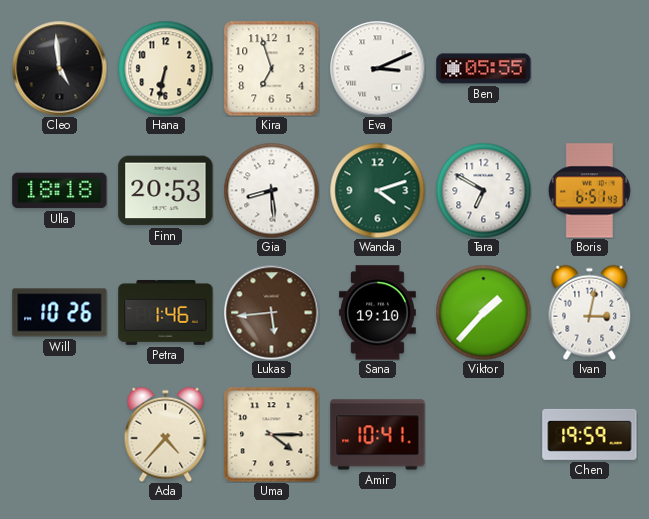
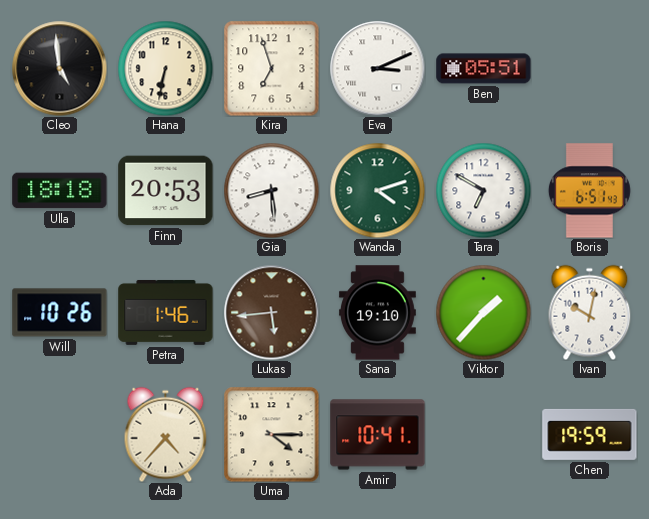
Ben: 05:55 -> 05:51
Ivan: 3:02 -> 10:02
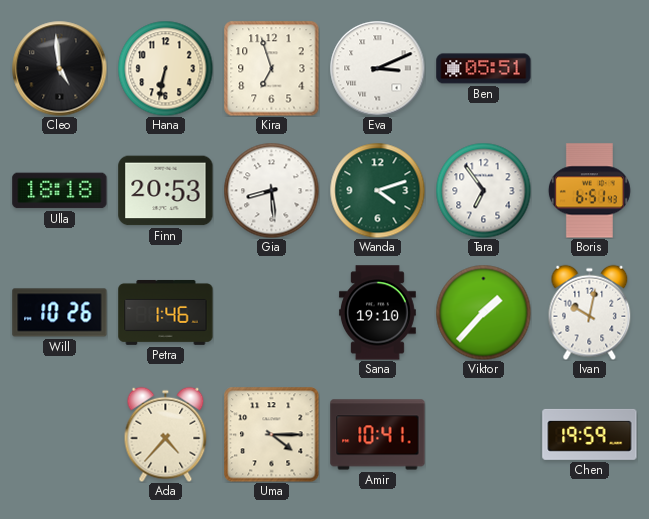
Tara: 6:50 -> 6:54
Lukas: 5:44 -> none
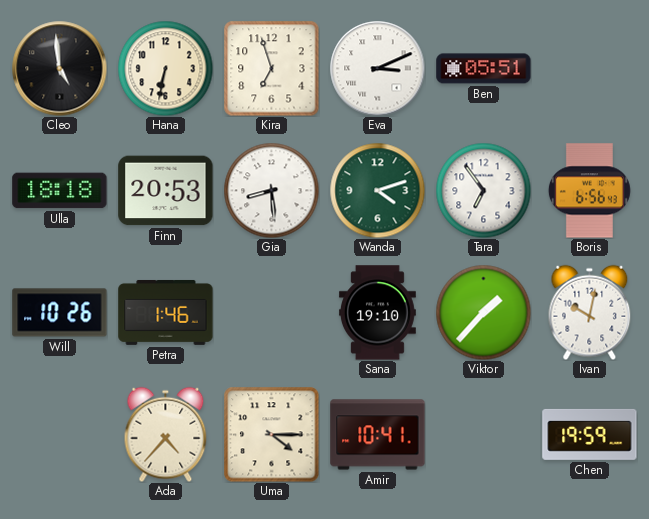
Boris: 6:51 -> 6:56
